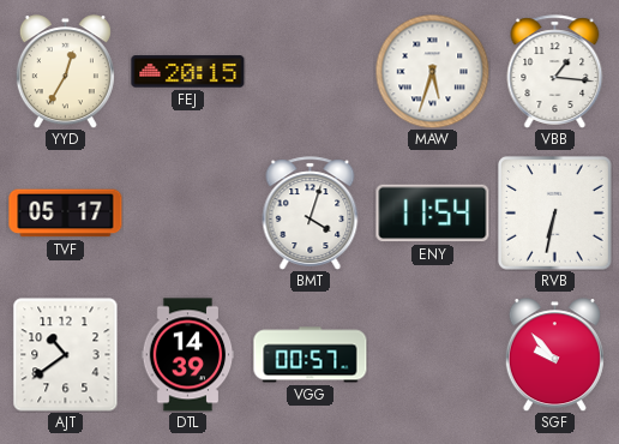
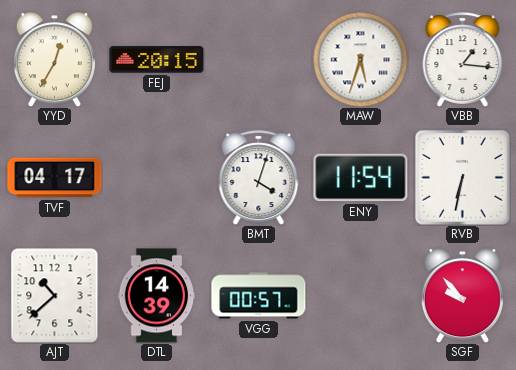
TVF: 05:17 -> 04:17
AJT: 10:39 -> 10:38
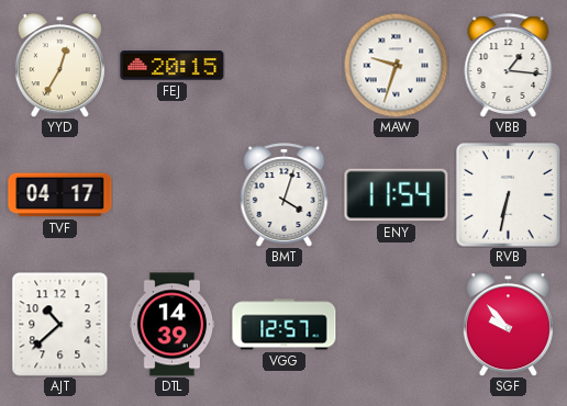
MAW: 5:33 -> 9:33
VGG: 00:57 -> 12:57
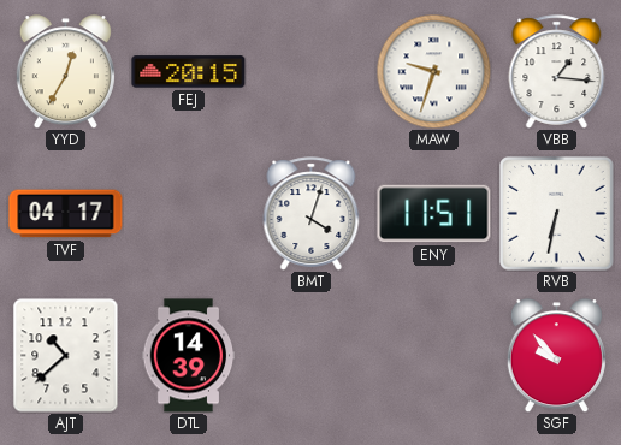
ENY: 11:54 -> 11:51
VGG: 12:57 -> none
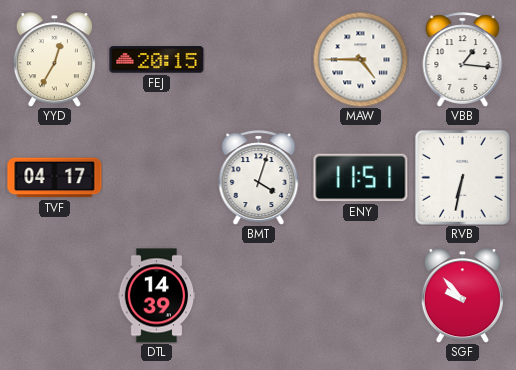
MAW: 9:33 -> 4:45
AJT: 10:38 -> none
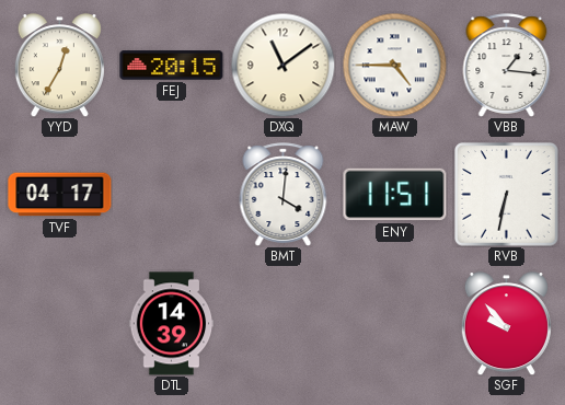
DXQ: none -> 11:09
BMT: 4:03 -> 4:01
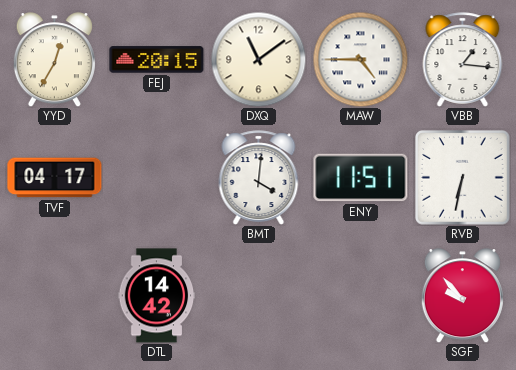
DTL: 14:39 -> 14:42
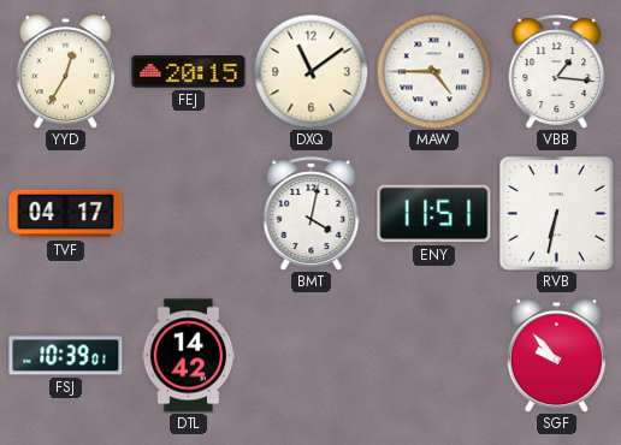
BMT: 4:01 -> 4:02
FSJ: none -> 10:39
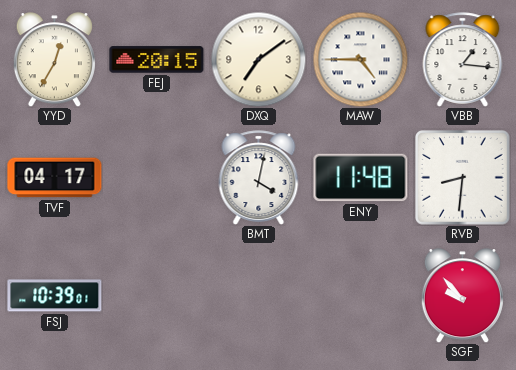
DXQ: 11:09 -> 7:09
ENY: 11:51 -> 11:48
RVB: 6:32 -> 8:31
DTL: 14:42 -> none
